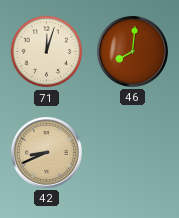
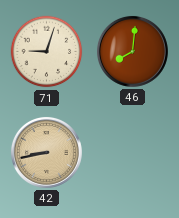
71: 12:03 -> 9:03
42: 8:41 -> 8:43
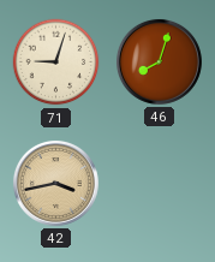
46: 8:01 -> 8:03
42: 8:43 -> 3:43
